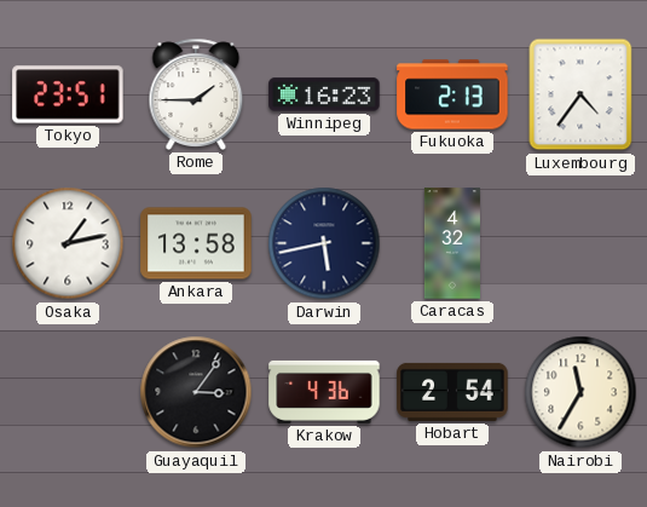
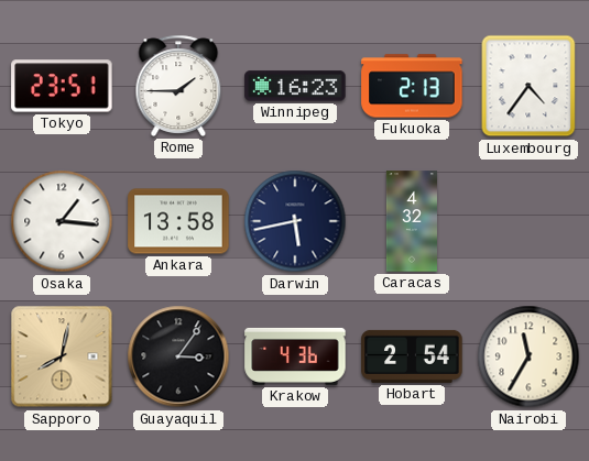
Osaka: 1:13 -> 1:16
Sapporo: none -> 8:02
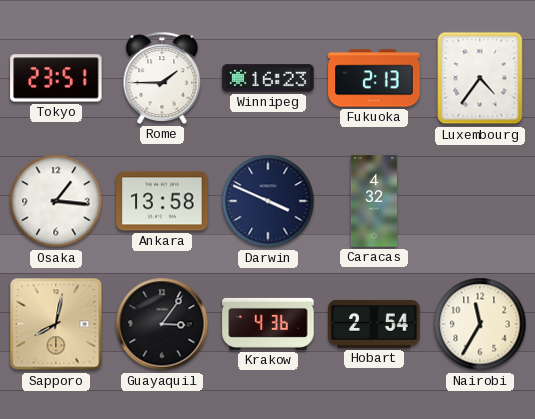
Darwin: 5:43 -> 3:49
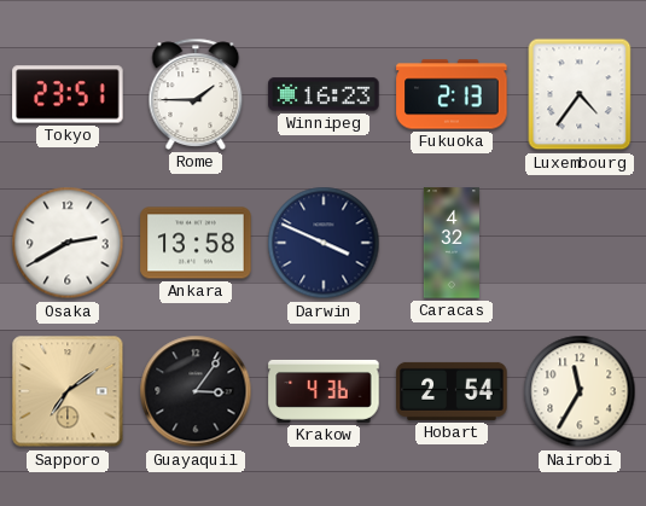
Osaka: 1:16 -> 2:40
Sapporo: 8:02 -> 7:09
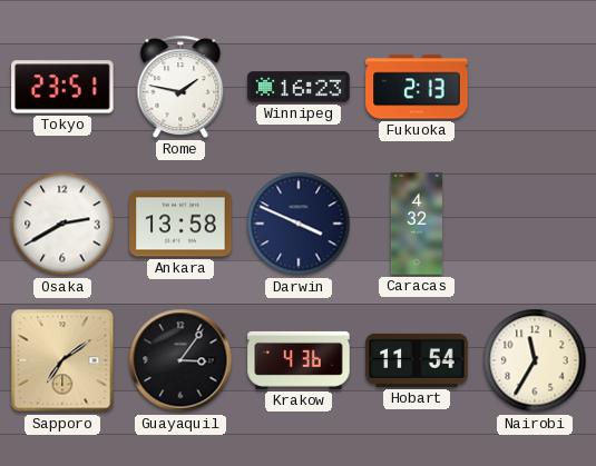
Rome: 1:45 -> 1:47
Luxembourg: 4:36 -> none
Hobart: 2:54 -> 11:54
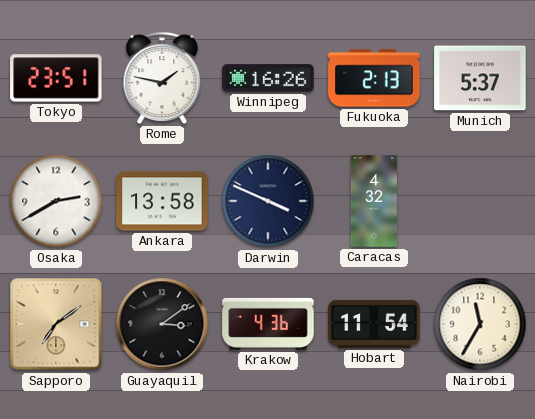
Winnipeg: 16:23 -> 16:26
Munich: none -> 5:37
Guayaquil: 3:06 -> 3:09
